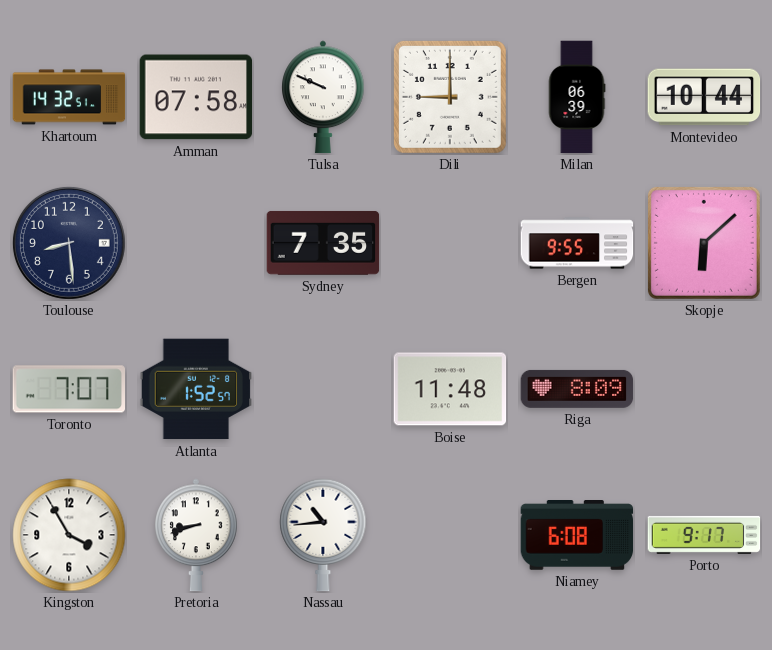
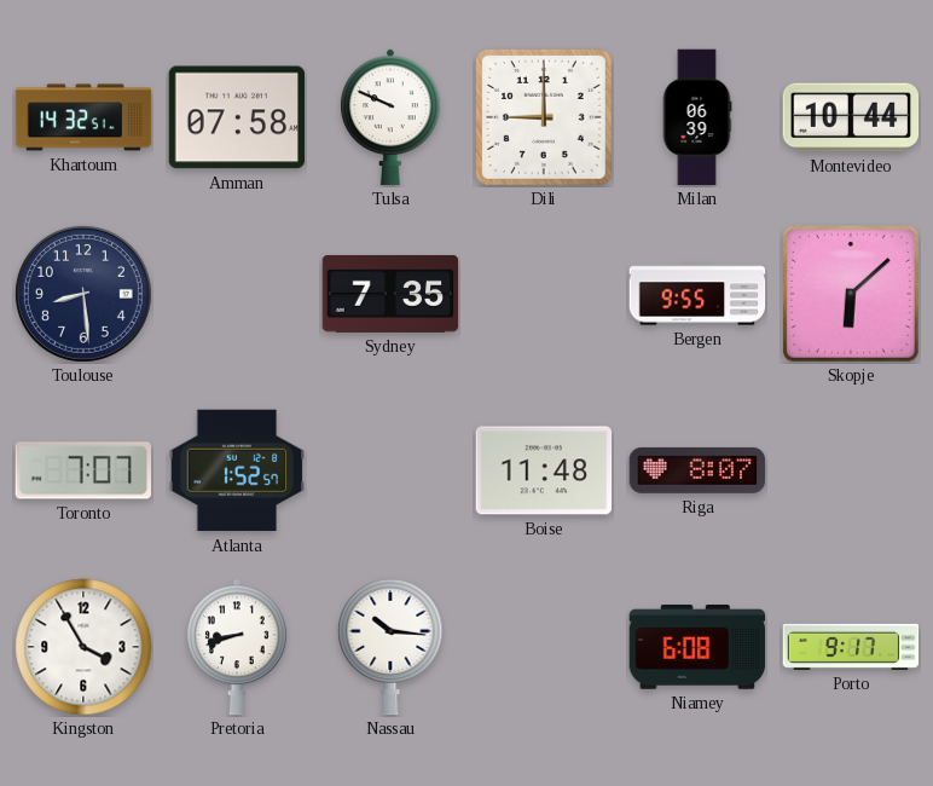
Riga: 8:09 -> 8:07
Nassau: 10:44 -> 10:16
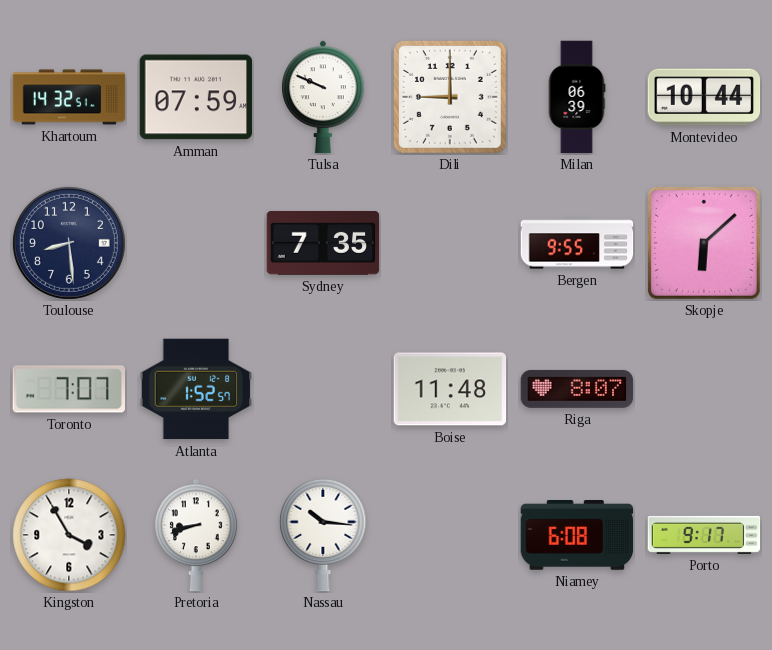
Amman: 07:58 -> 07:59
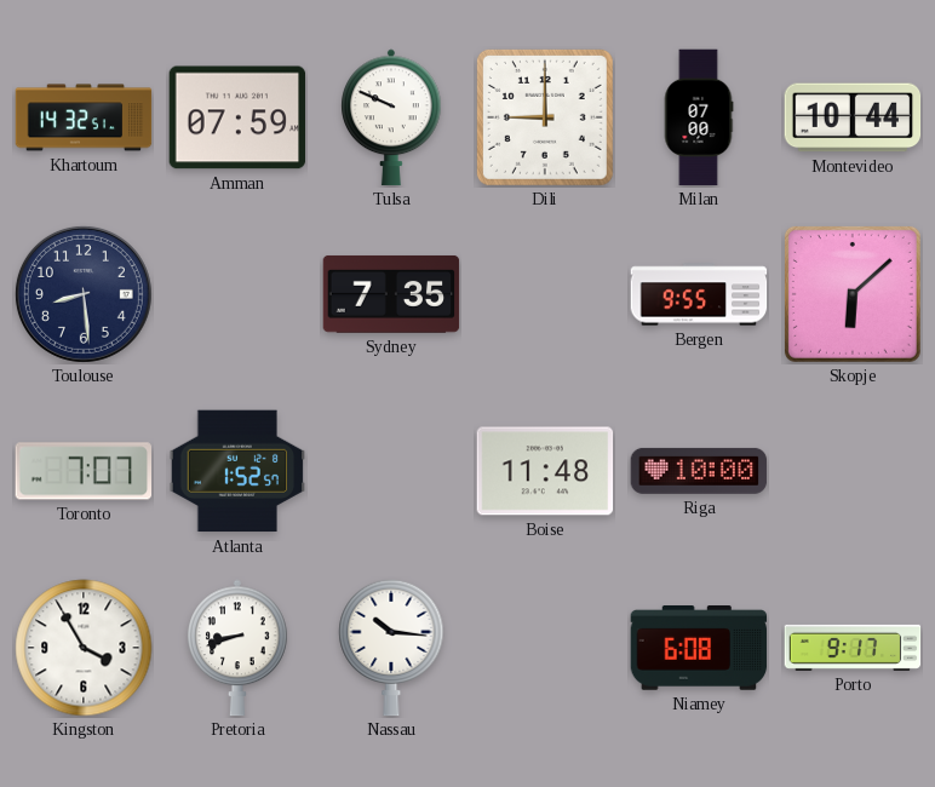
Milan: 06:39 -> 07:00
Riga: 8:07 -> 10:00
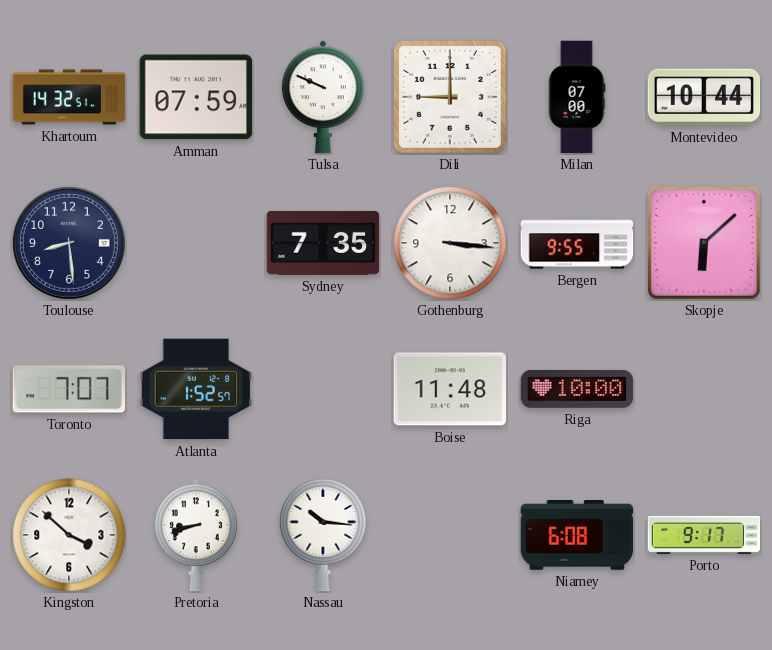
Gothenburg: none -> 3:16
Kingston: 3:55 -> 3:52
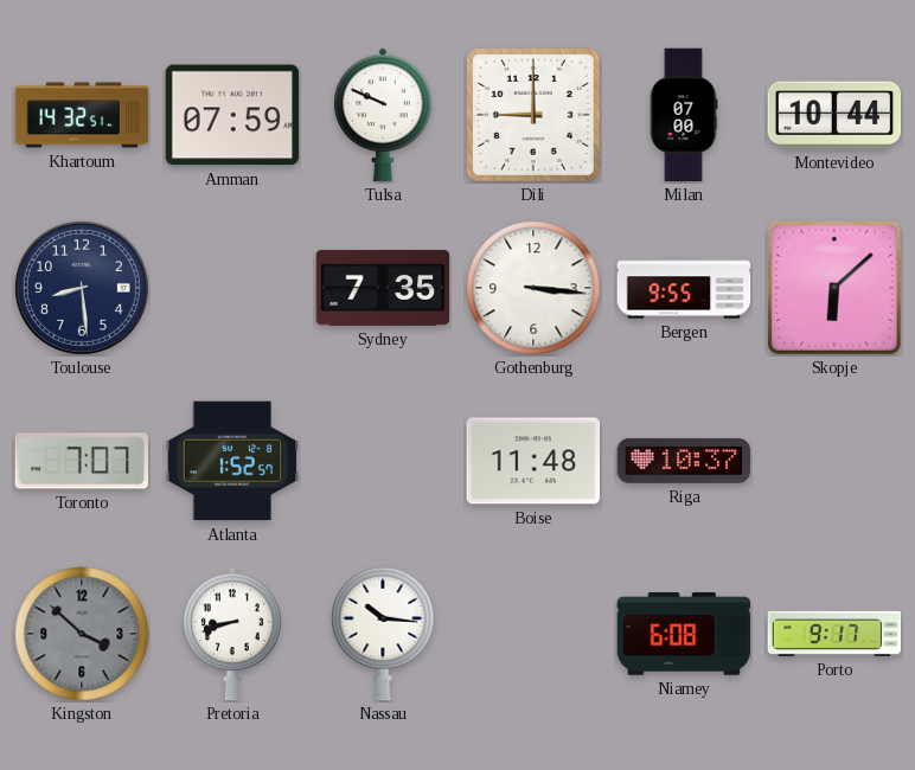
Riga: 10:00 -> 10:37
Kingston dial: white -> grey
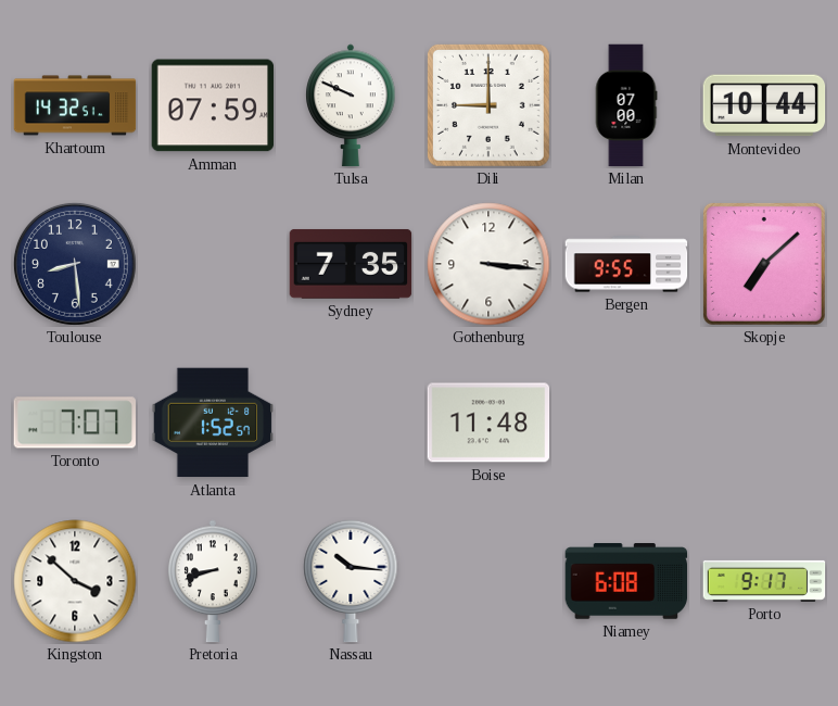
Skopje: 6:08 -> 7:08
Riga: 10:37 -> none
Kingston dial: grey -> white
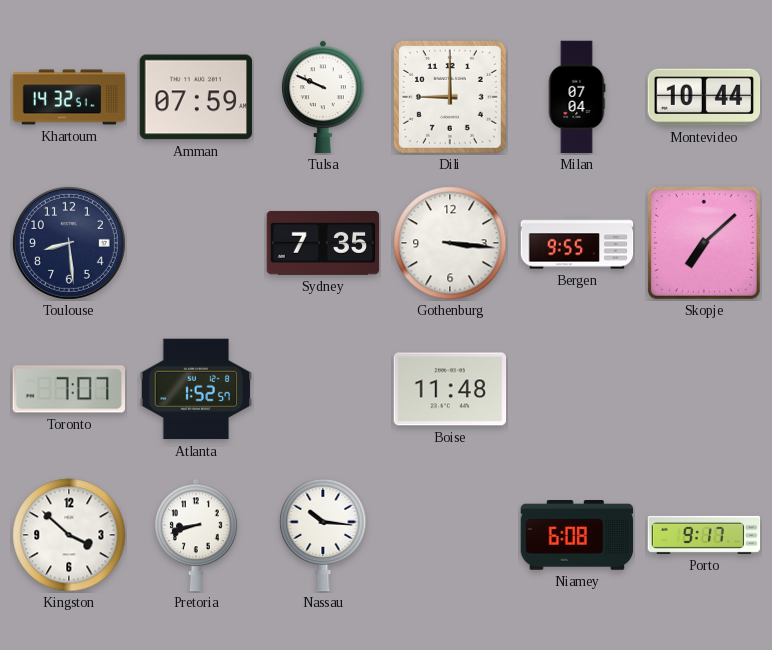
Milan: 07:00 -> 07:04
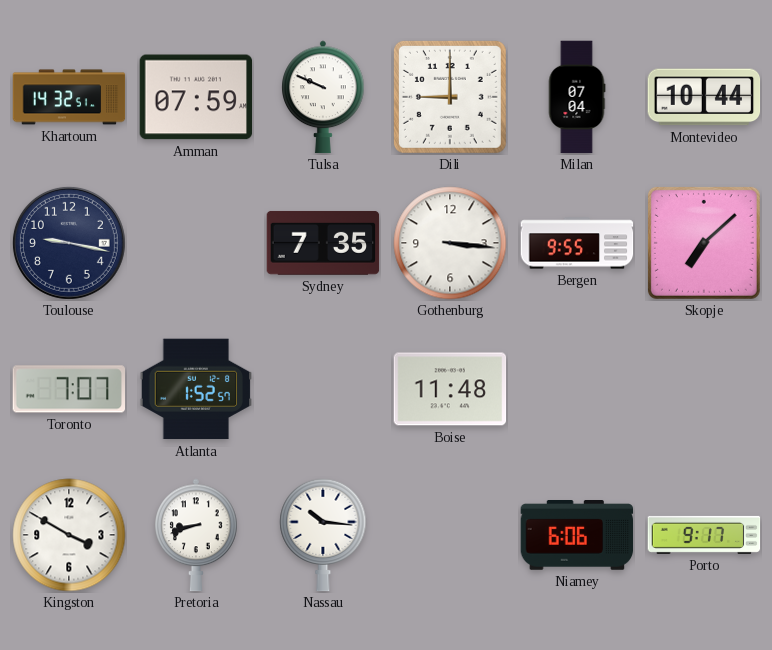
Toulouse: 8:29 -> 9:17
Kingston: 3:52 -> 3:50
Niamey: 6:08 -> 6:06
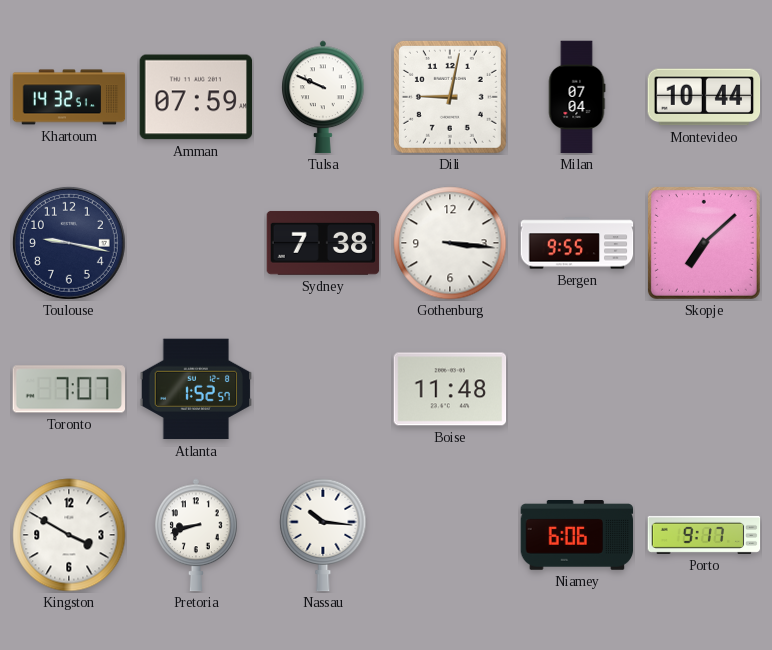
Dili: 9:00 -> 9:02
Sydney: 7:35 -> 7:38
